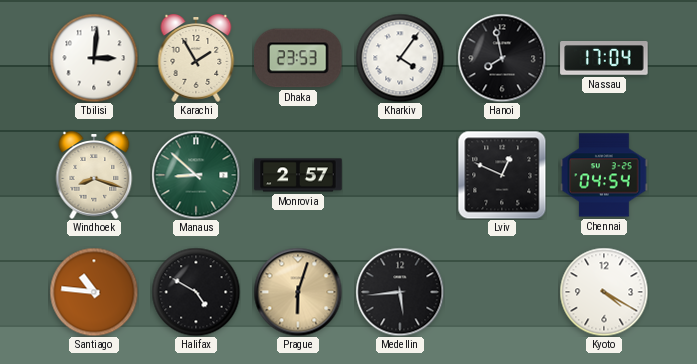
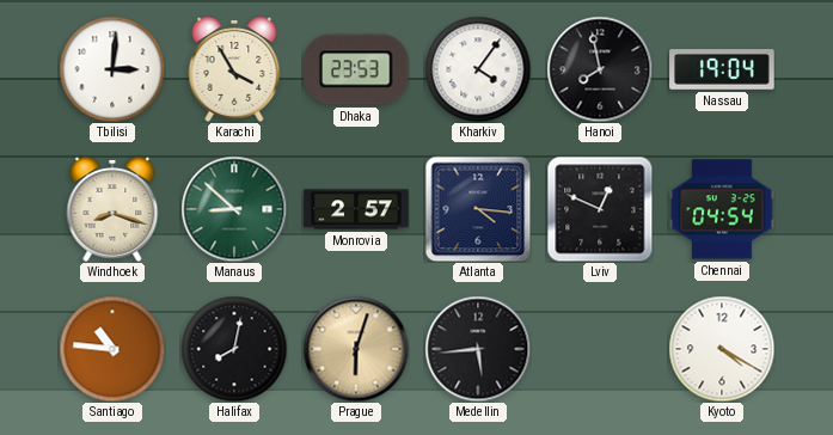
Karachi: 1:55 -> 3:55
Nassau: 17:04 -> 19:04
Atlanta: none -> 4:16
Halifax: 4:50 -> 8:02
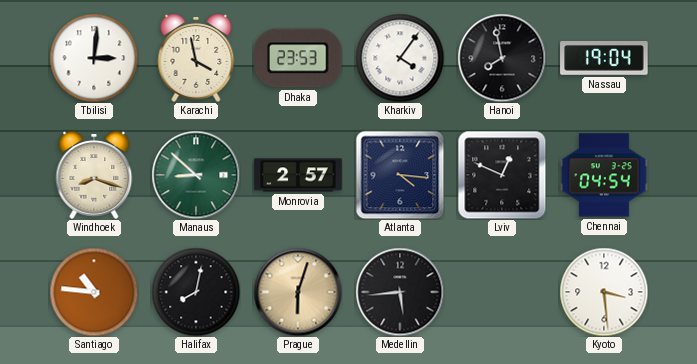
Karachi: 3:55 -> 3:58
Kyoto: 4:20 -> 3:29
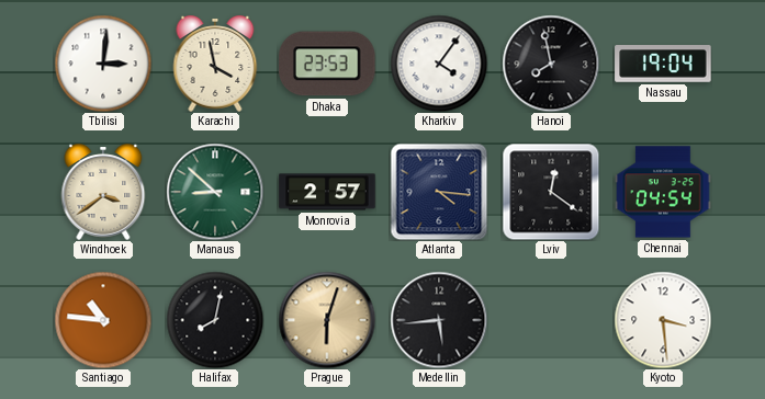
Windhoek: 8:18 -> 3:39
Lviv: 12:49 -> 12:21
